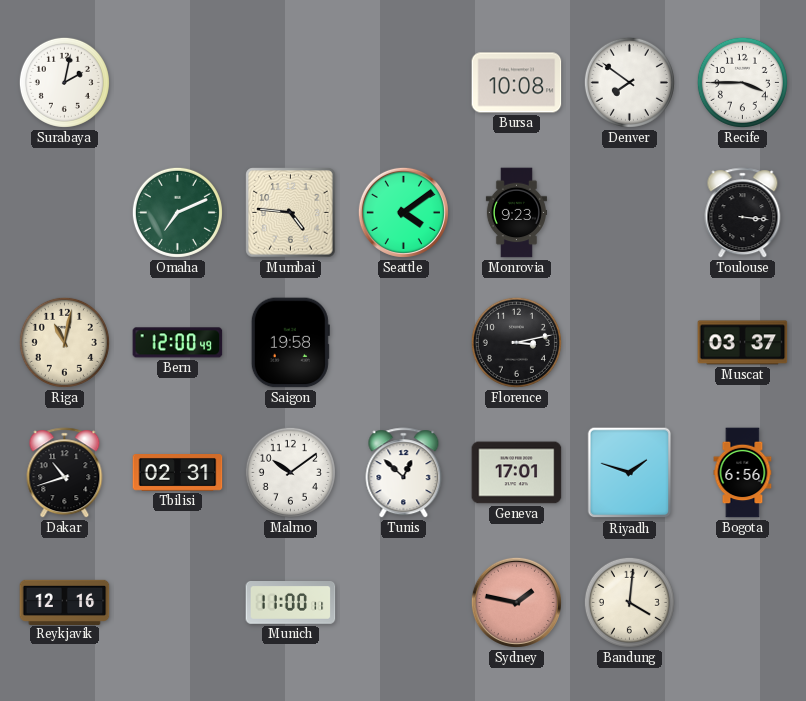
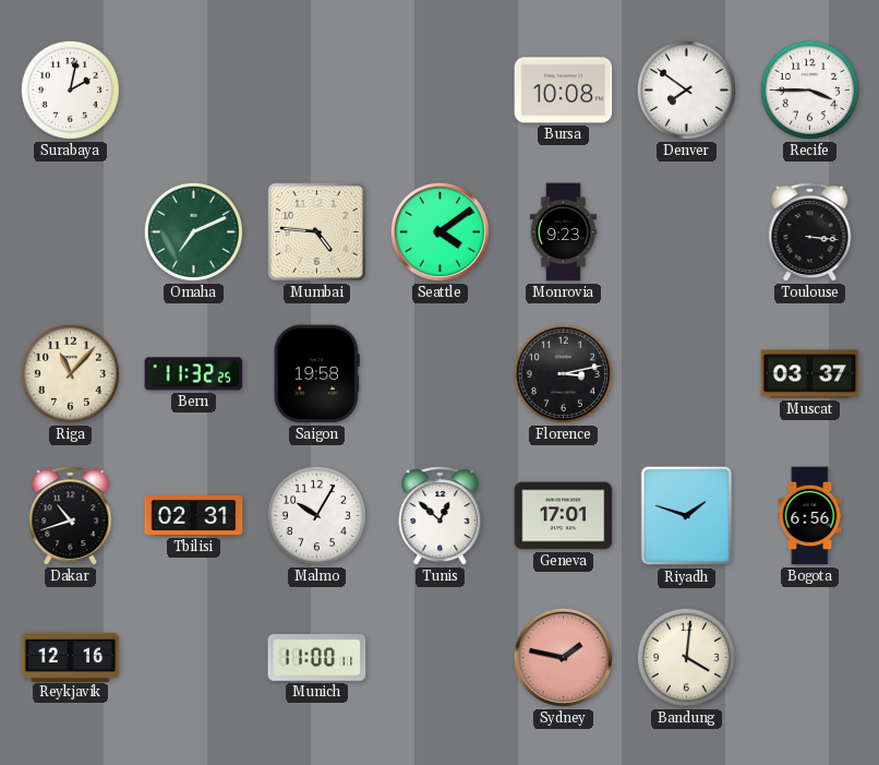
Riga: 11:02 -> 11:07
Bern: 12:00 -> 11:32
Malmo: 10:09 -> 10:05
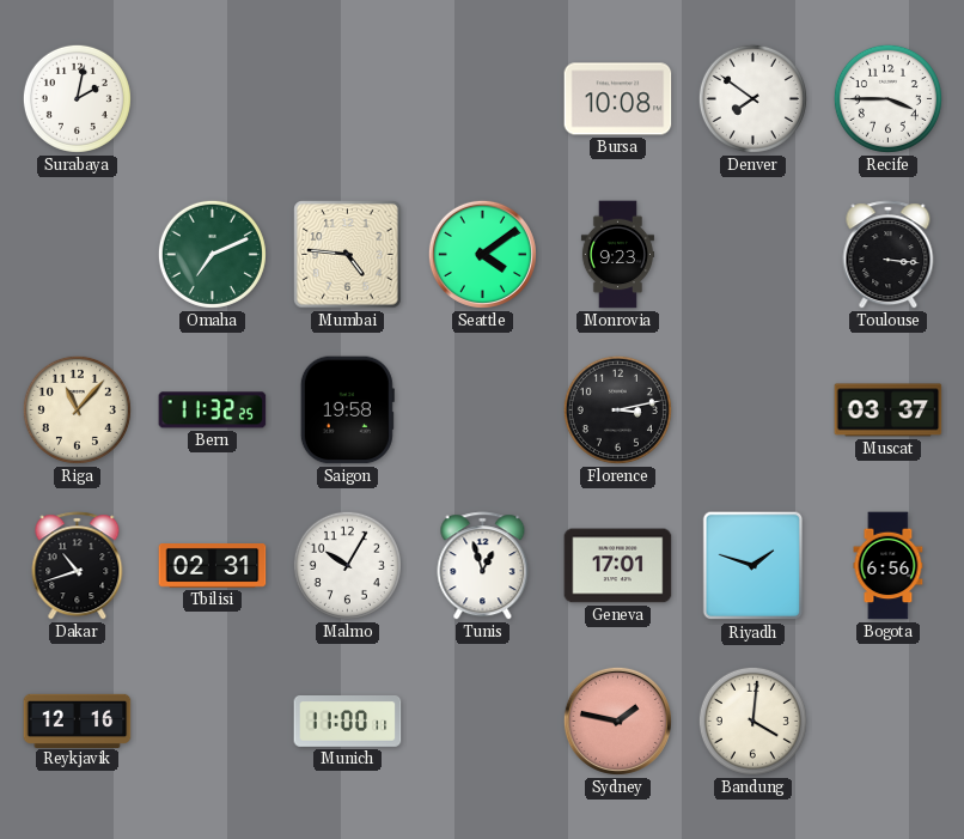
Tunis: 12:52 -> 12:57
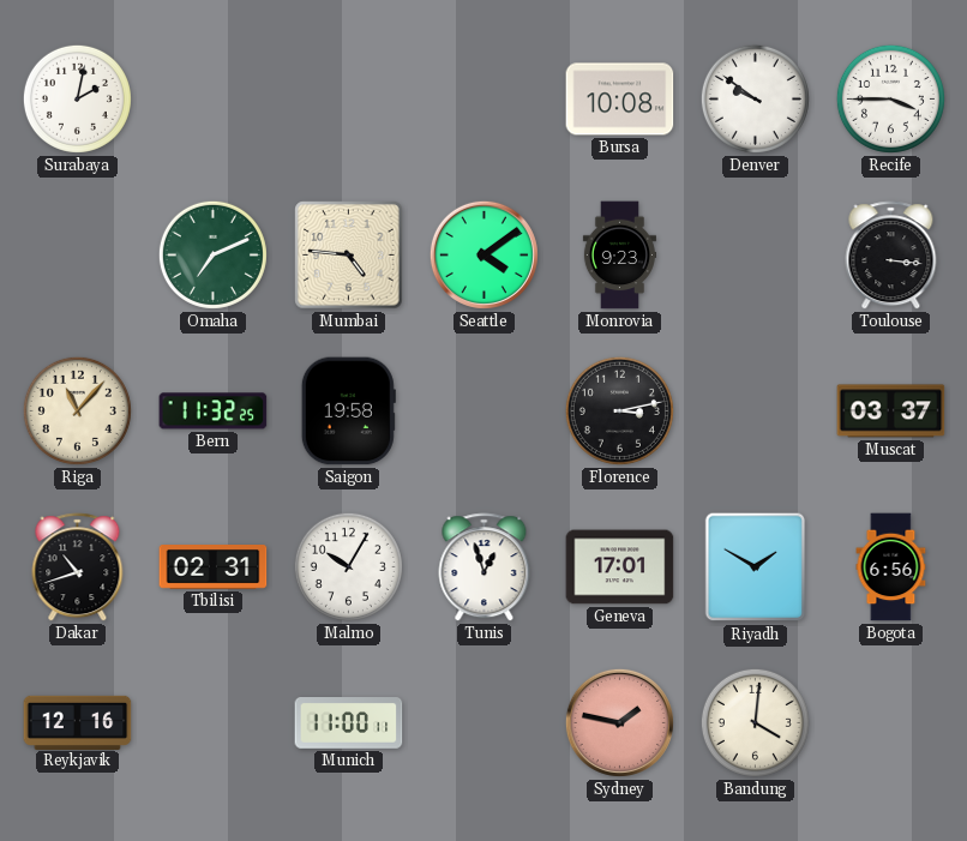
Denver: 7:51 -> 9:51
Riyadh: 1:48 -> 1:50
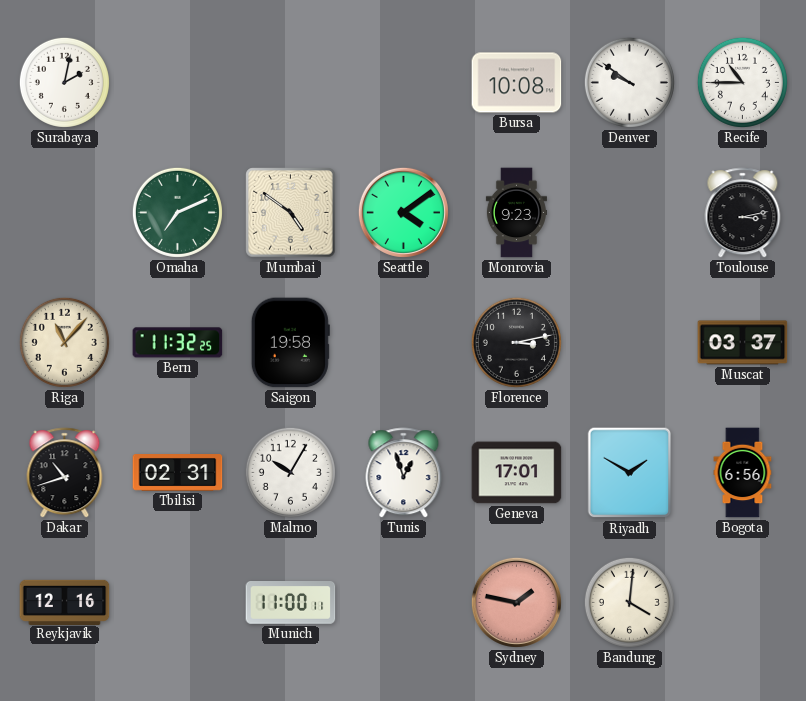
Recife: 3:45 -> 10:45
Mumbai: 4:46 -> 4:51
Toulouse: 3:16 -> 3:13
